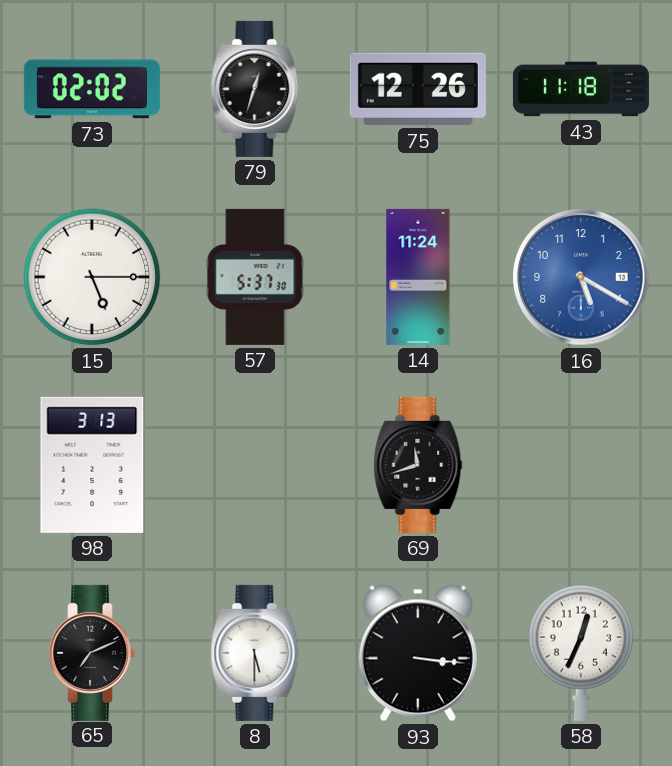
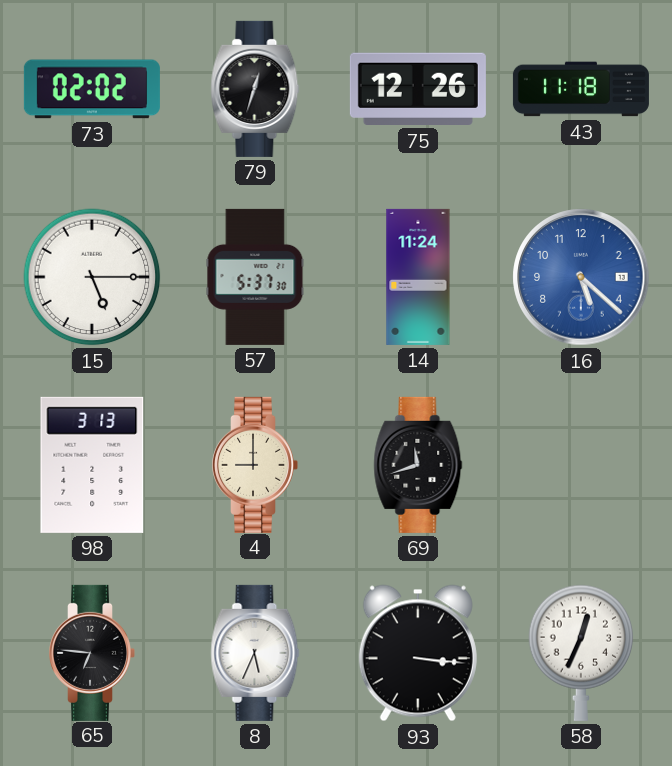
16: 5:20 -> 5:22
4: none -> 9:00
65: 7:11 -> 6:46
8: 5:30 -> 5:34
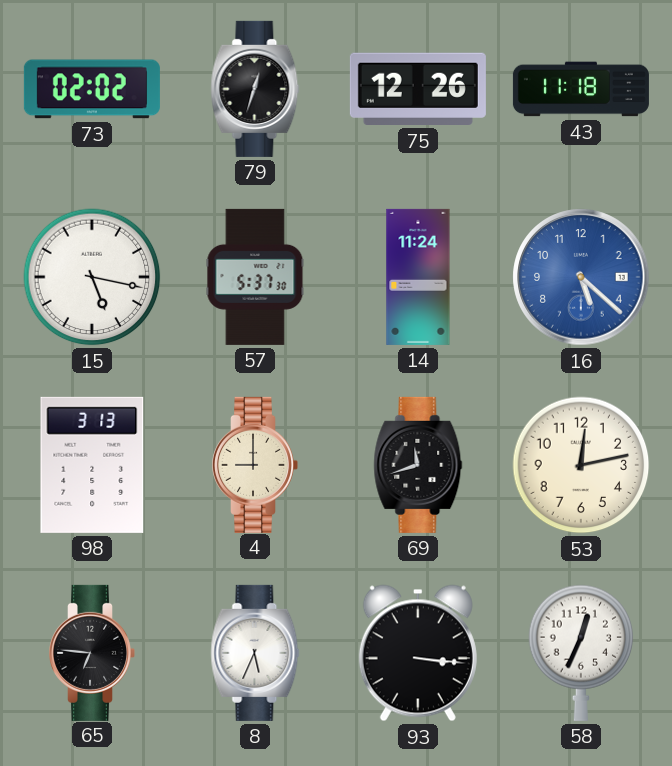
15: 5:15 -> 5:17
53: none -> 12:13
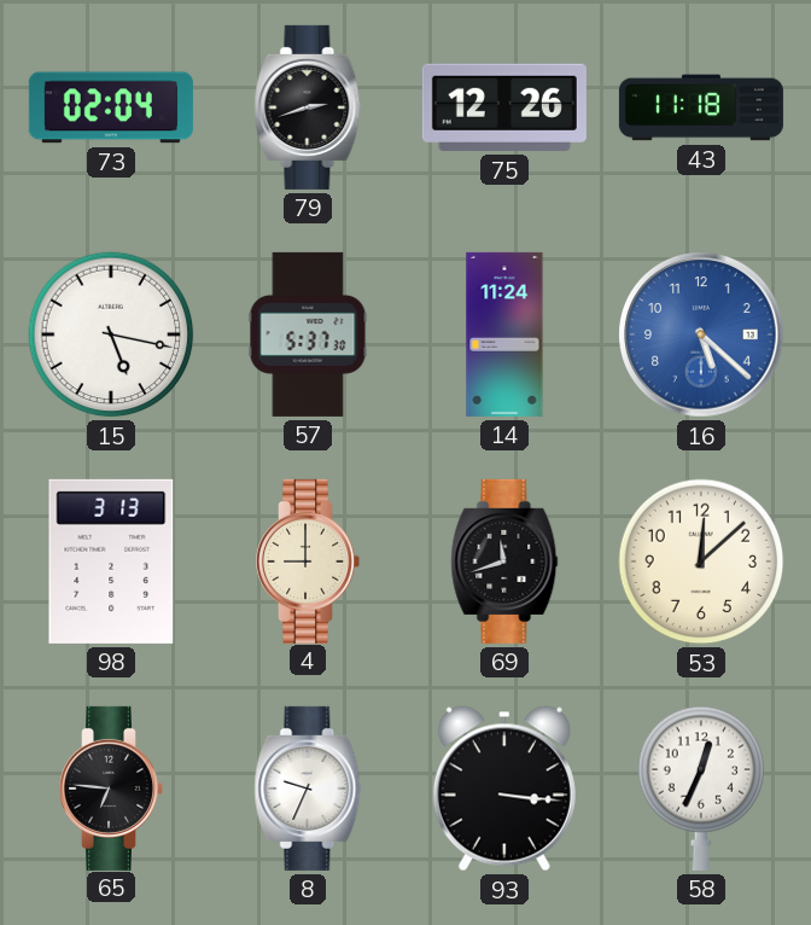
73: 02:02 -> 02:04
79: 12:33 -> 2:42
53: 12:13 -> 12:08
8: 5:34 -> 9:34
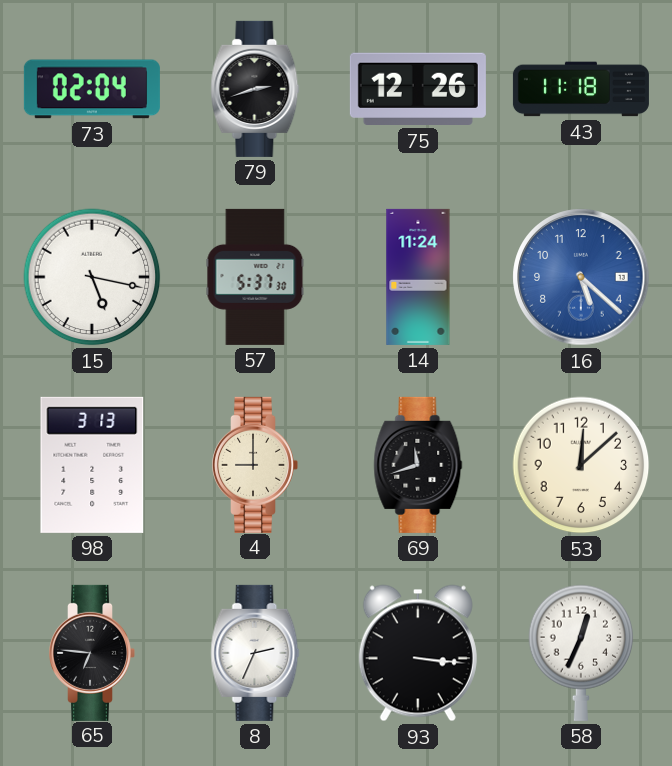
8: 9:34 -> 2:34
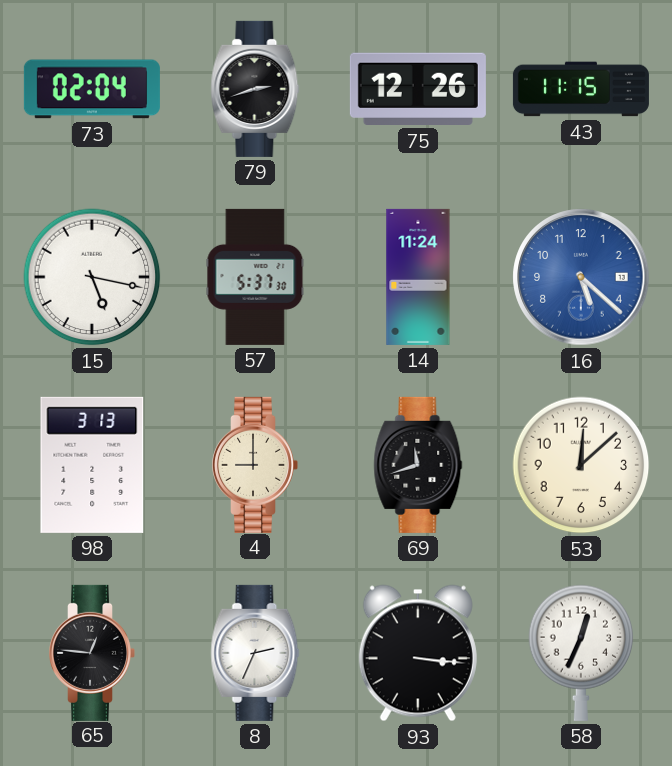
43: 11:18 -> 11:15
65: 6:46 -> 12:46
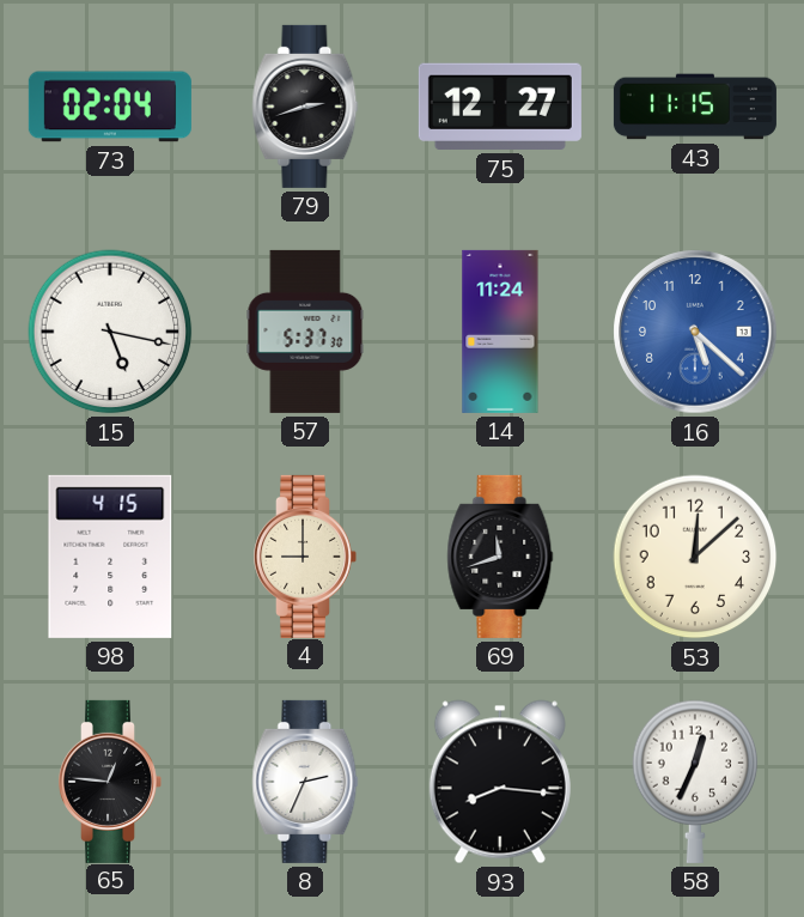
75: 12:26 -> 12:27
98: 3:13 -> 4:15
93: 3:16 -> 8:16
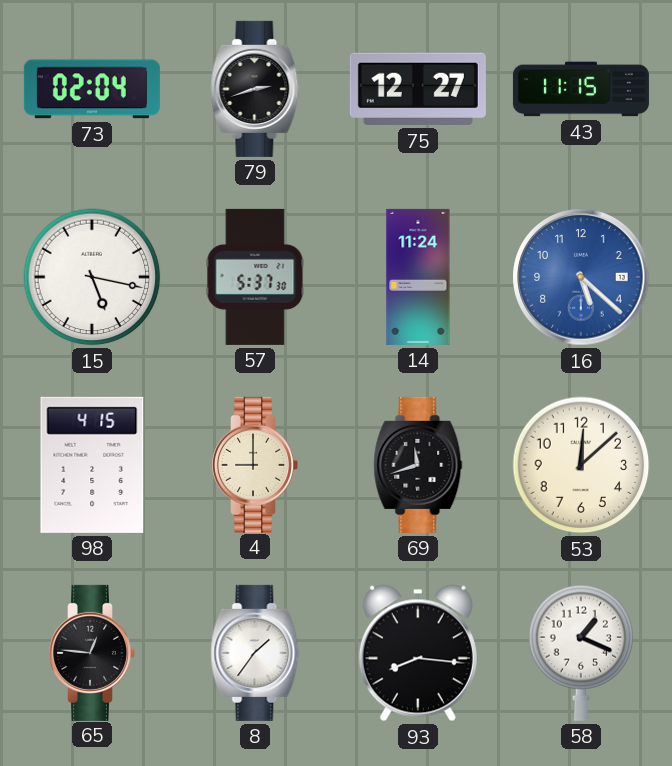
8: 2:34 -> 1:36
58: 12:34 -> 1:19
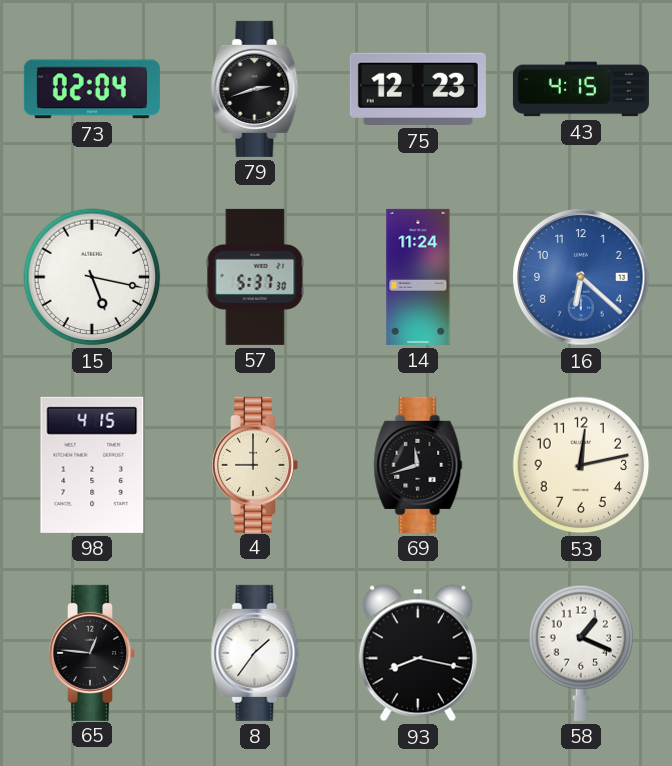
75: 12:27 -> 12:23
43: 11:15 -> 4:15
16: 5:22 -> 6:22
53: 12:08 -> 12:13
93: 8:16 -> 8:17
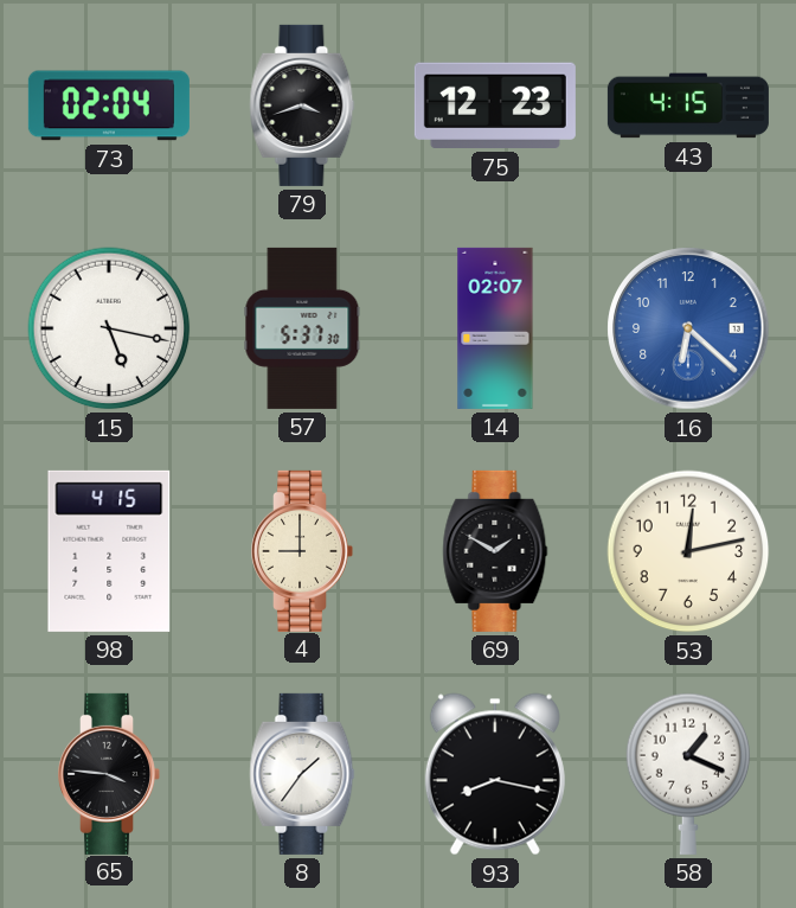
79: 2:42 -> 3:42
14: 11:24 -> 02:07
69: 11:42 -> 1:50
65: 12:46 -> 3:46
